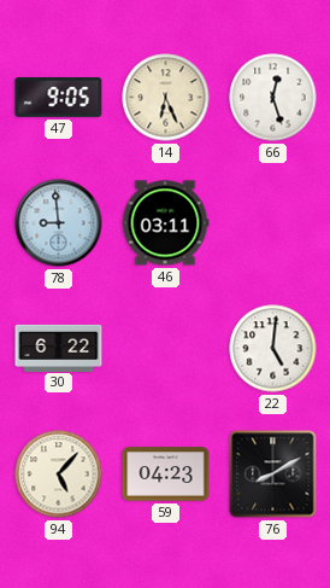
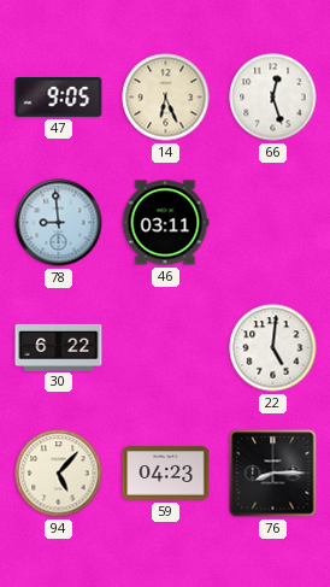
76: 8:10 -> 8:15
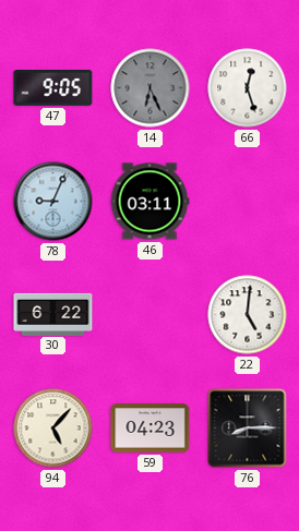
14 dial: cream -> grey
78: 8:59 -> 9:04
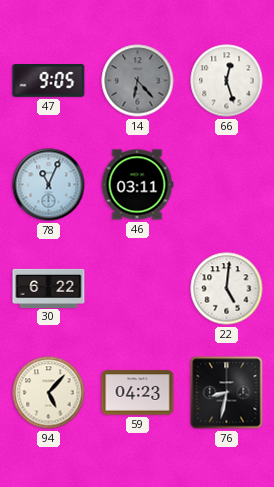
14: 6:26 -> 6:23
78: 9:04 -> 11:04
76: 8:15 -> 8:32
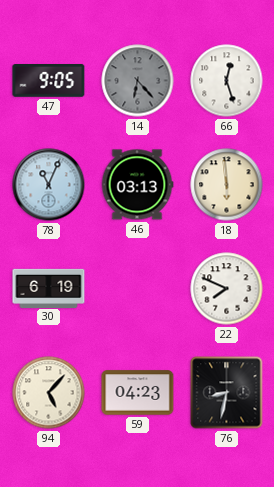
46: 03:11 -> 03:13
18: none -> 5:59
30: 6:22 -> 6:19
22: 5:01 -> 7:49
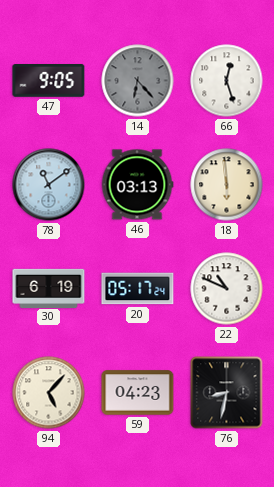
78: 11:04 -> 11:09
20: none -> 05:17
22: 7:49 -> 10:49
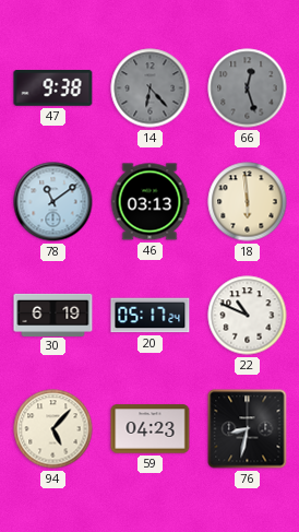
47: 9:05 -> 9:38
66 dial: white -> grey
